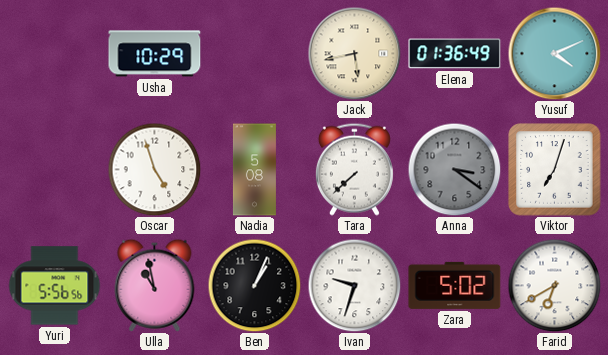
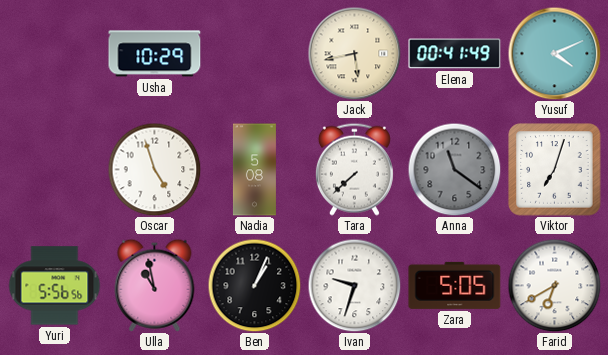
Elena: 01:36 -> 00:41
Anna: 3:21 -> 11:21
Zara: 5:02 -> 5:05
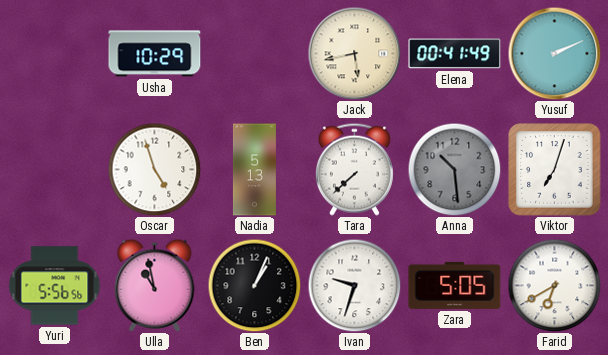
Yusuf: 4:11 -> 2:11
Nadia: 5:08 -> 5:13
Anna: 11:21 -> 10:29
